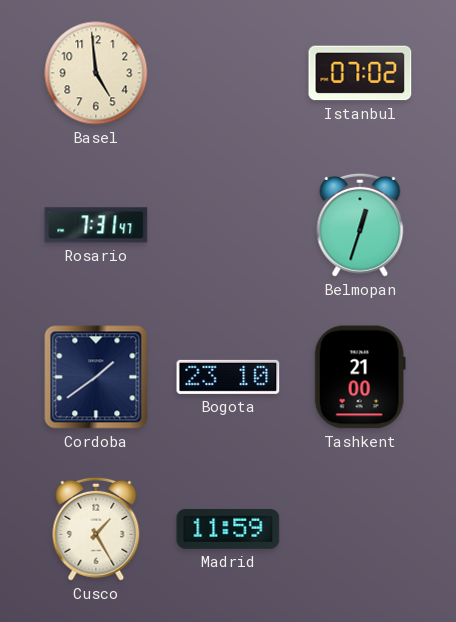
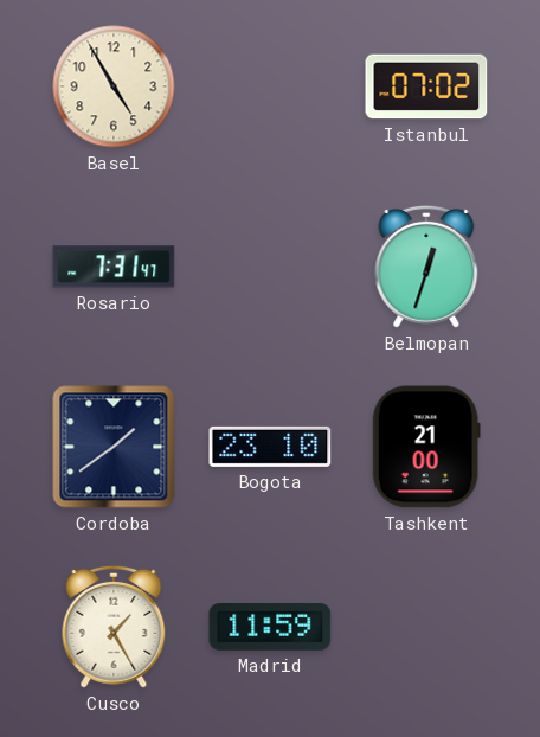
Basel: 4:59 -> 4:55
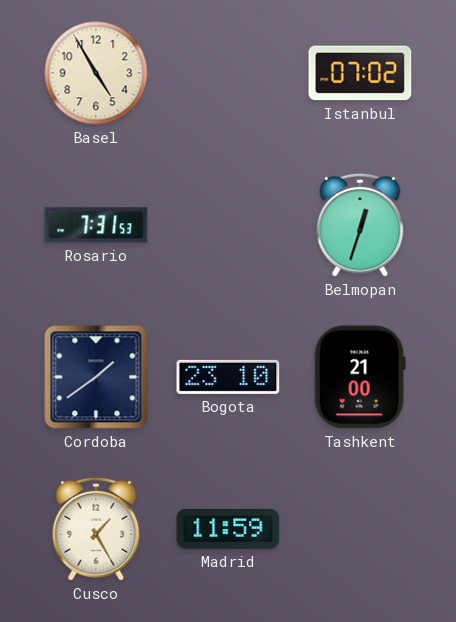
Rosario: 7:31:47 -> 7:31:53
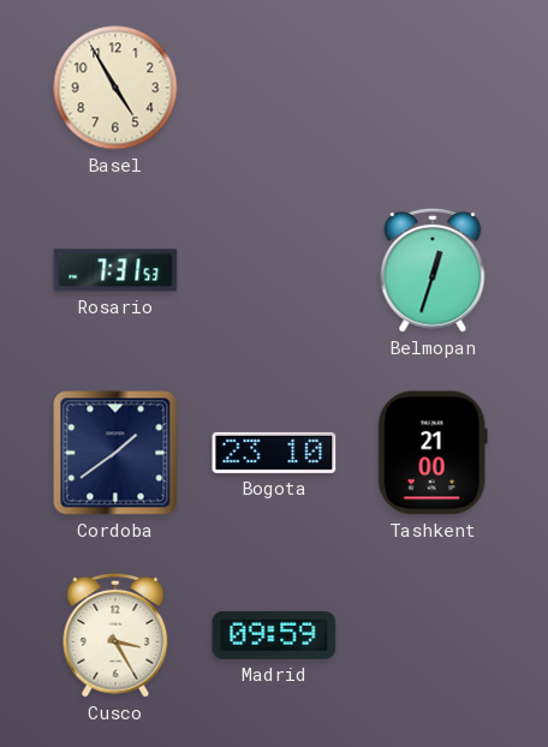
Istanbul: 07:02 -> none
Cusco: 1:25 -> 3:25
Madrid: 11:59 -> 09:59
